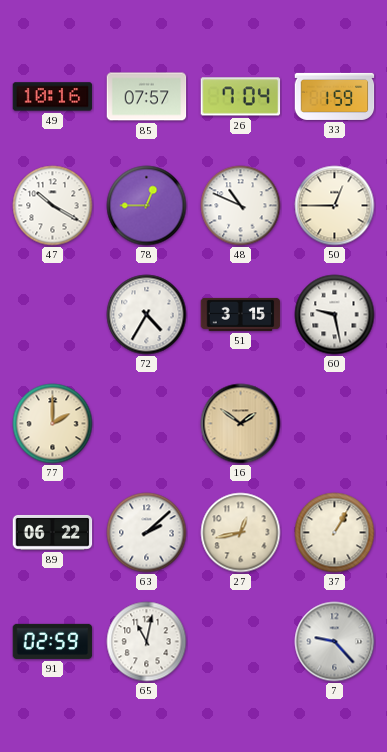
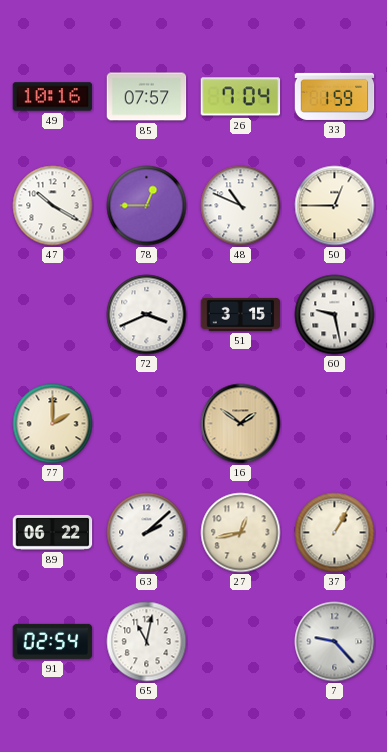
72: 4:35 -> 3:41
91: 02:59 -> 02:54
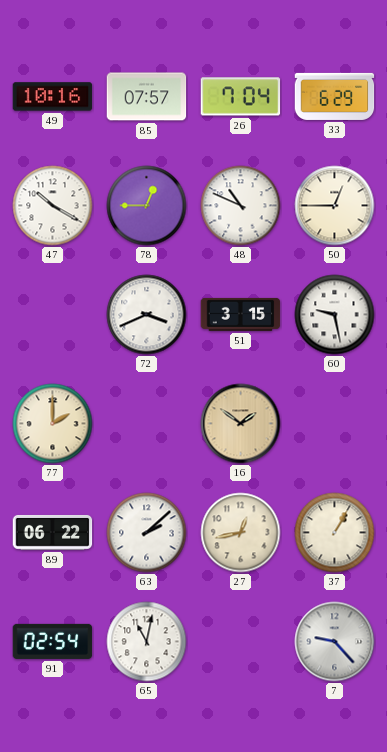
33: 1:59 -> 6:29
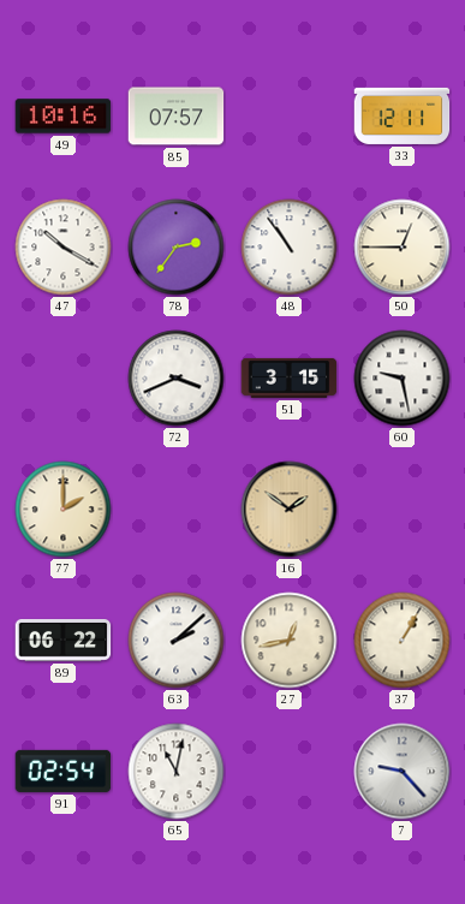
26: 7:04 -> none
33: 6:29 -> 12:11
78: 12:45 -> 2:36
48: 10:49 -> 10:54
